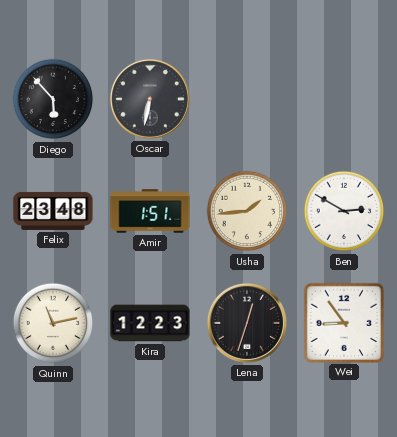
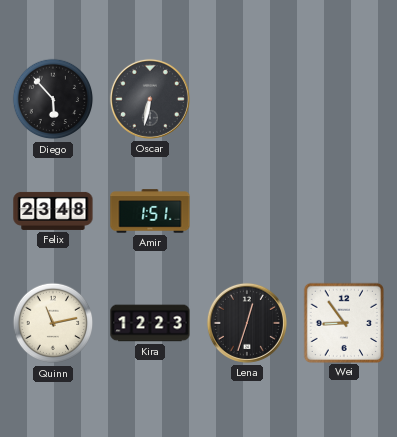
Usha: 1:44 -> none
Ben: 2:50 -> none
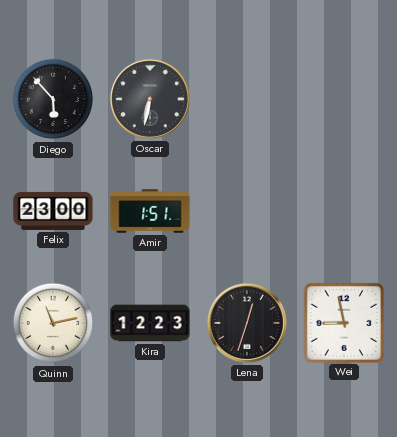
Felix: 23:48 -> 23:00
Wei: 8:54 -> 8:58
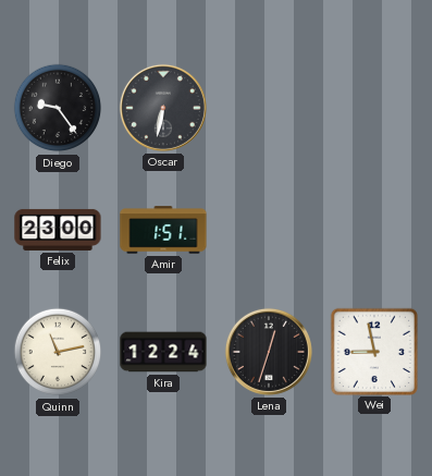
Diego: 5:53 -> 9:24
Kira: 12:23 -> 12:24
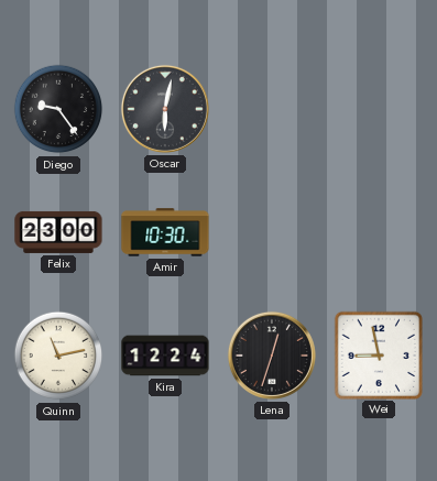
Oscar: 6:32 -> 6:02
Amir: 1:51 -> 10:30
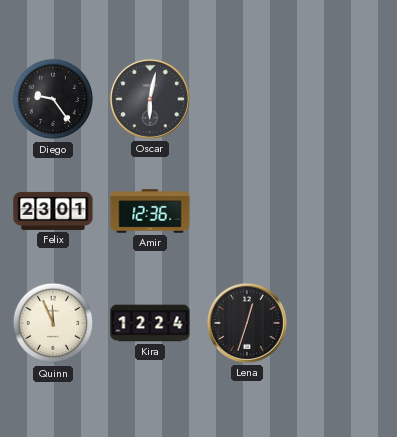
Felix: 23:00 -> 23:01
Amir: 10:30 -> 12:36
Quinn: 11:13 -> 11:56
Wei: 8:58 -> none
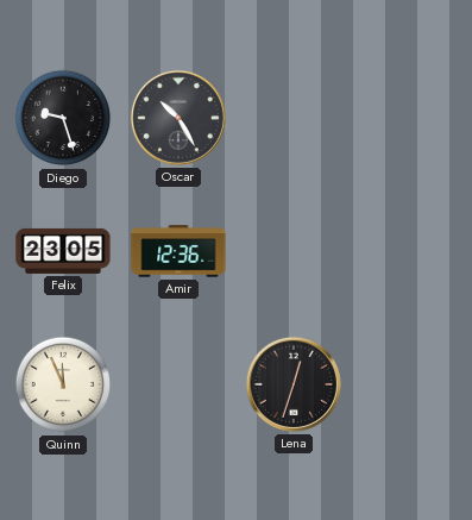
Diego: 9:24 -> 9:27
Oscar: 6:02 -> 10:25
Felix: 23:01 -> 23:05
Kira: 12:24 -> none
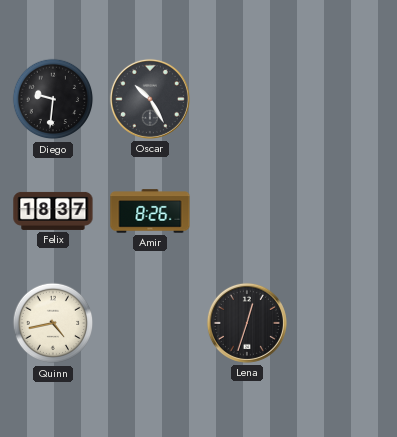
Diego: 9:27 -> 9:31
Felix: 23:05 -> 18:37
Amir: 12:36 -> 8:26
Quinn: 11:56 -> 4:43
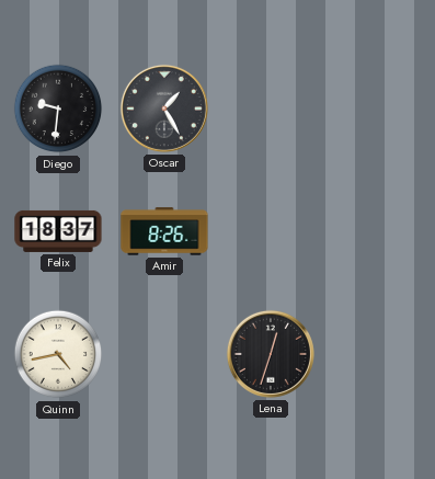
Oscar: 10:25 -> 1:25
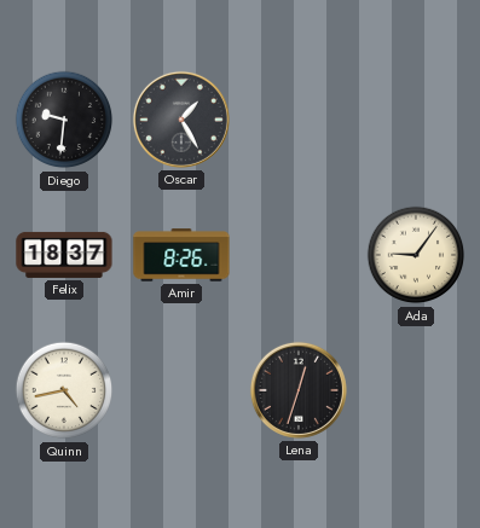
Ada: none -> 9:06
